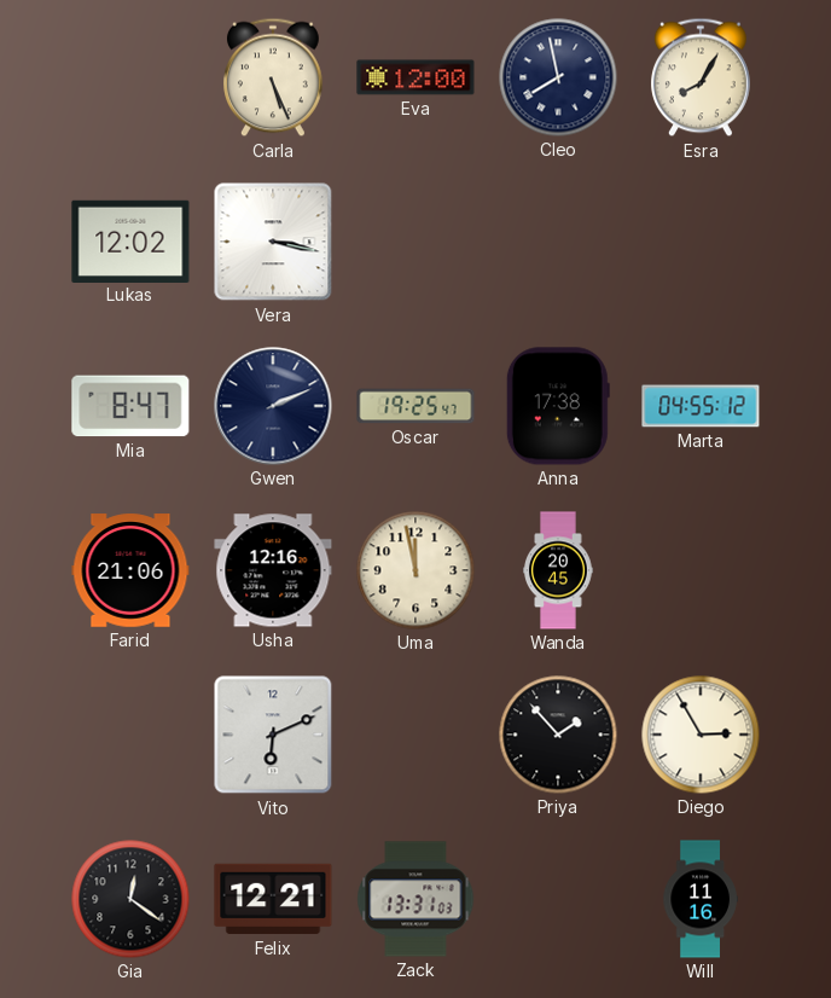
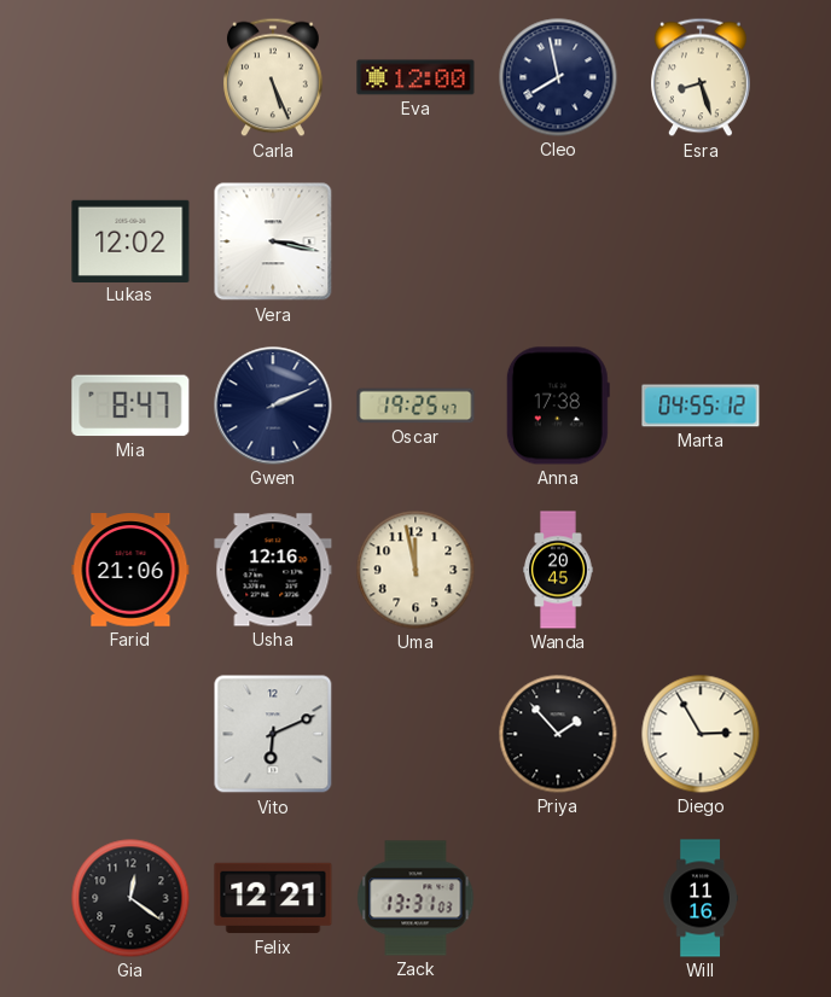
Esra: 8:05 -> 8:27
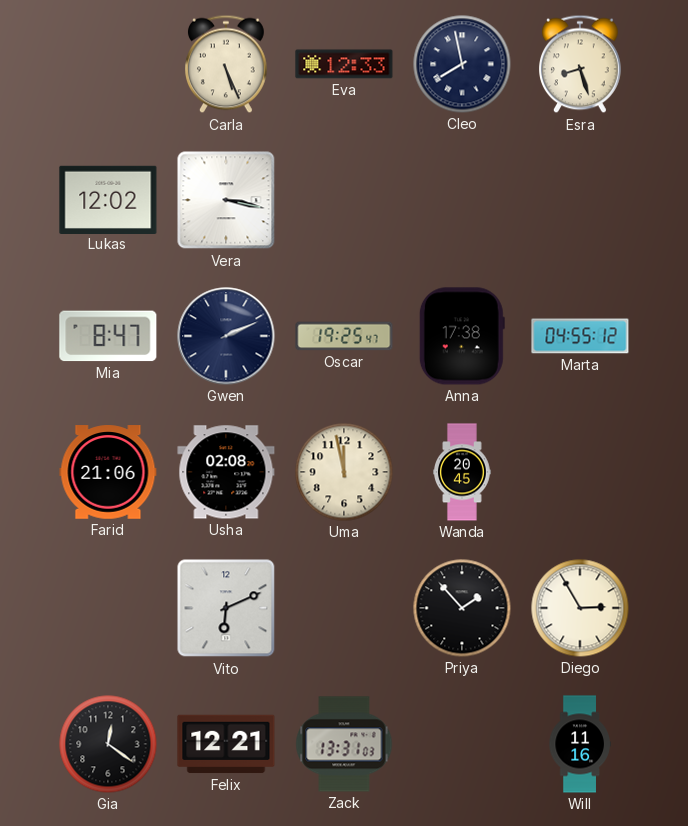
Eva: 12:00 -> 12:33
Usha: 12:16 -> 02:08
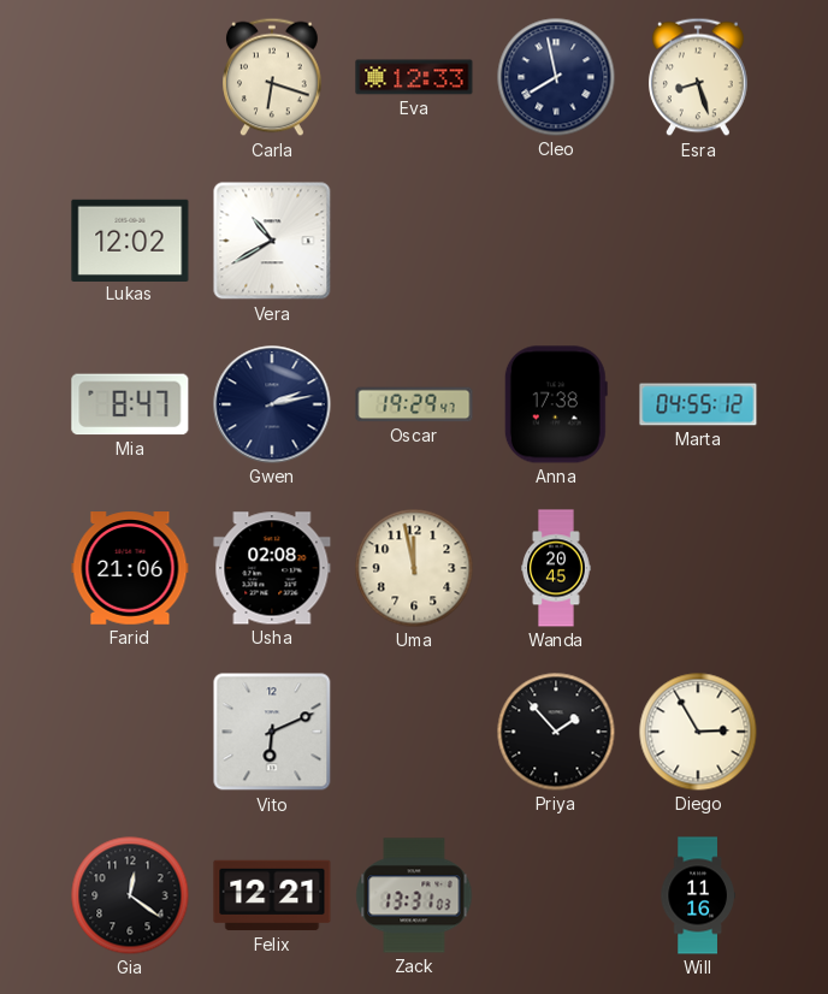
Carla: 5:26 -> 6:18
Vera: 3:17 -> 10:40
Gwen: 2:11 -> 2:13
Oscar: 19:25 -> 19:29
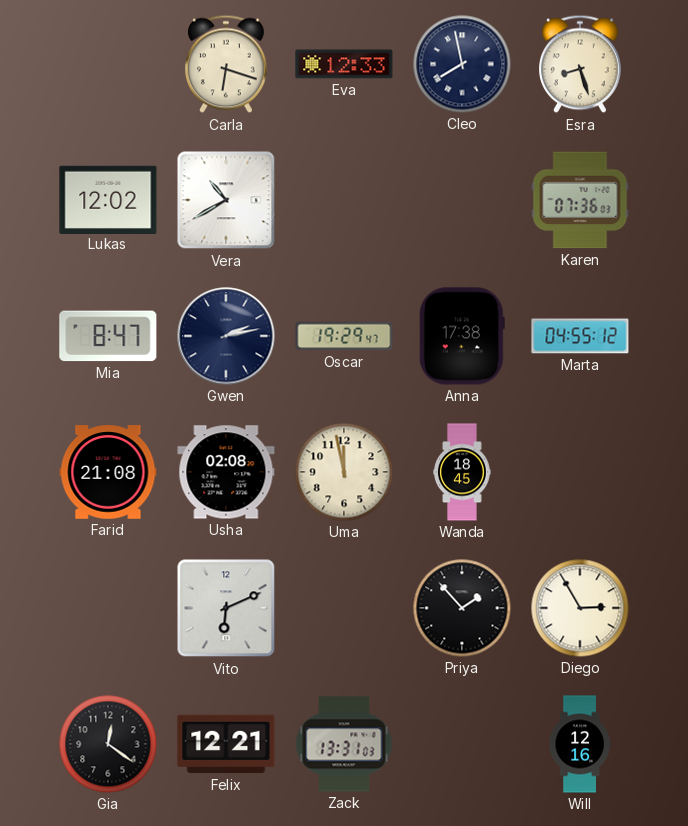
Karen: none -> 07:36
Farid: 21:06 -> 21:08
Wanda: 20:45 -> 18:45
Will: 11:16 -> 12:16
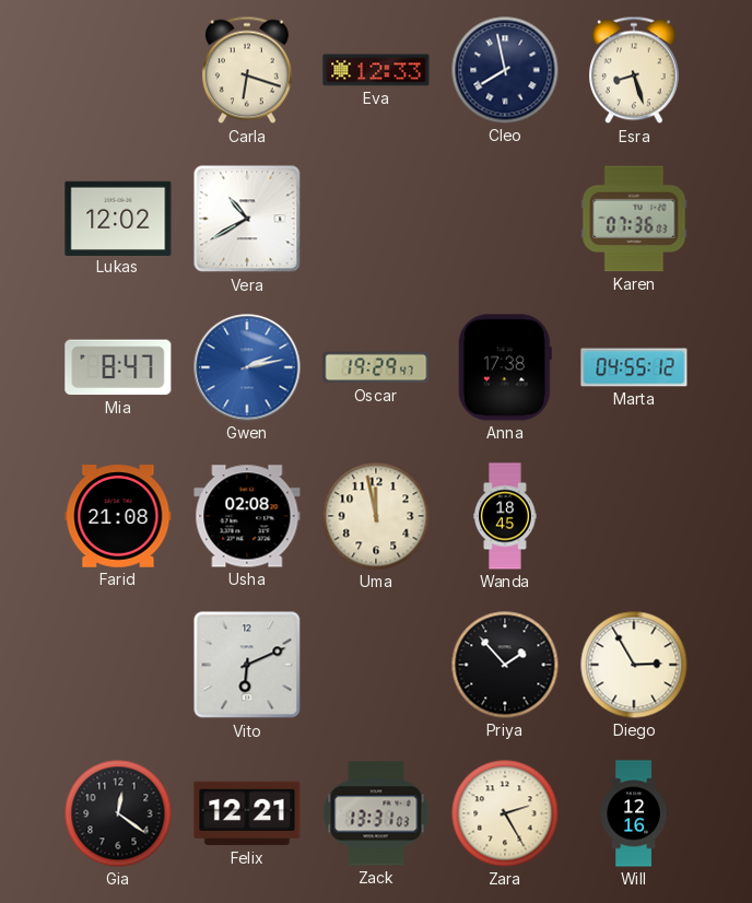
Gwen dial: navy -> blue
Zara: none -> 2:25
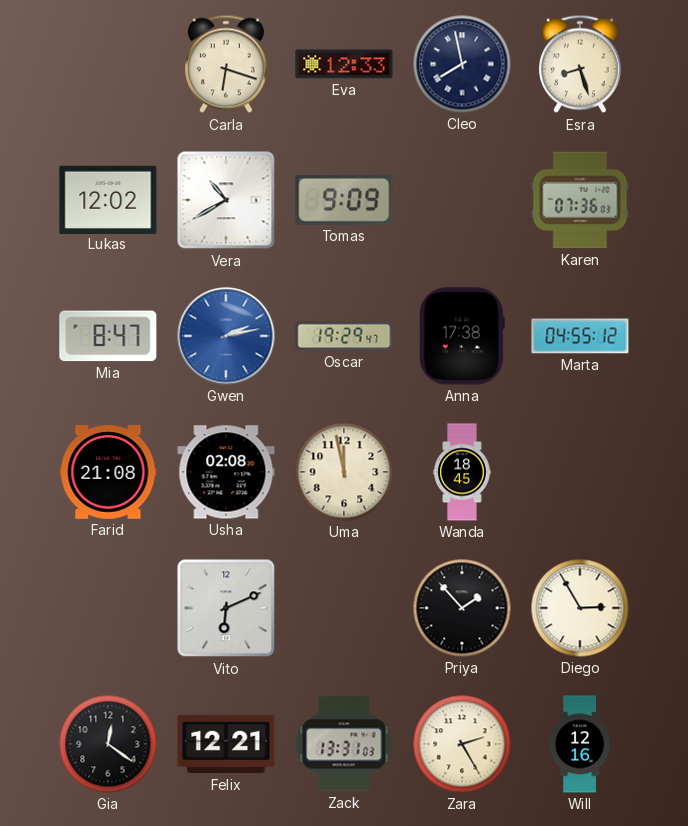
Tomas: none -> 9:09
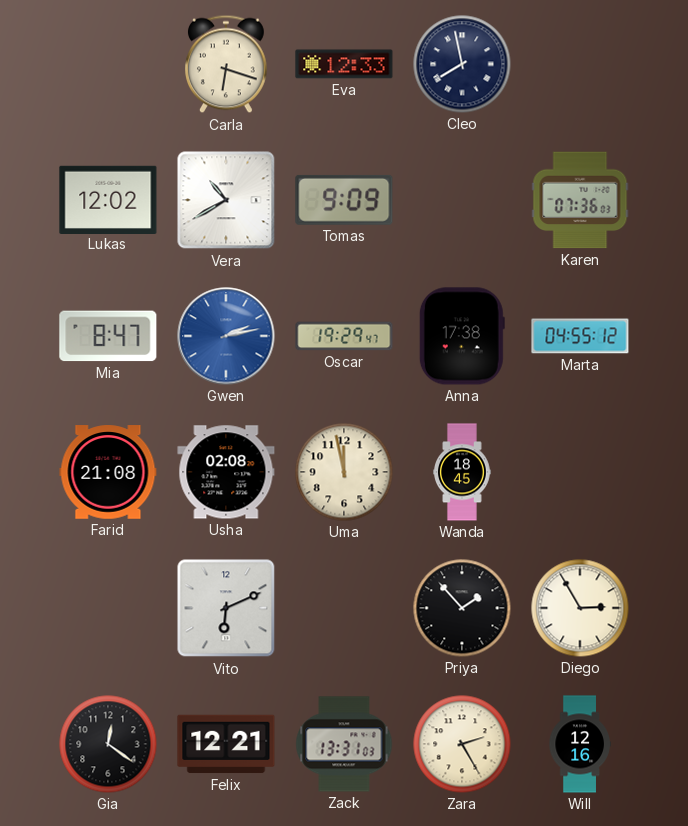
Esra: 8:27 -> none
